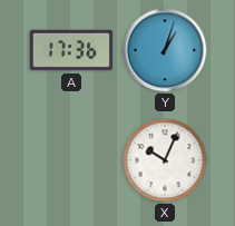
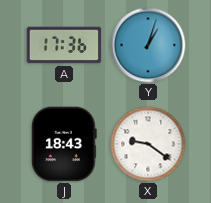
J: none -> 18:43
X: 10:04 -> 9:21
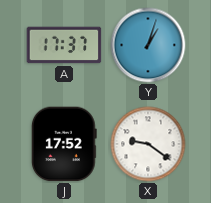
A: 17:36 -> 17:37
J: 18:43 -> 17:52
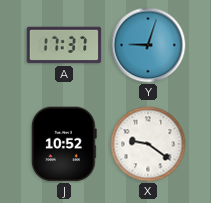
Y: 1:03 -> 9:03
J: 17:52 -> 10:52
